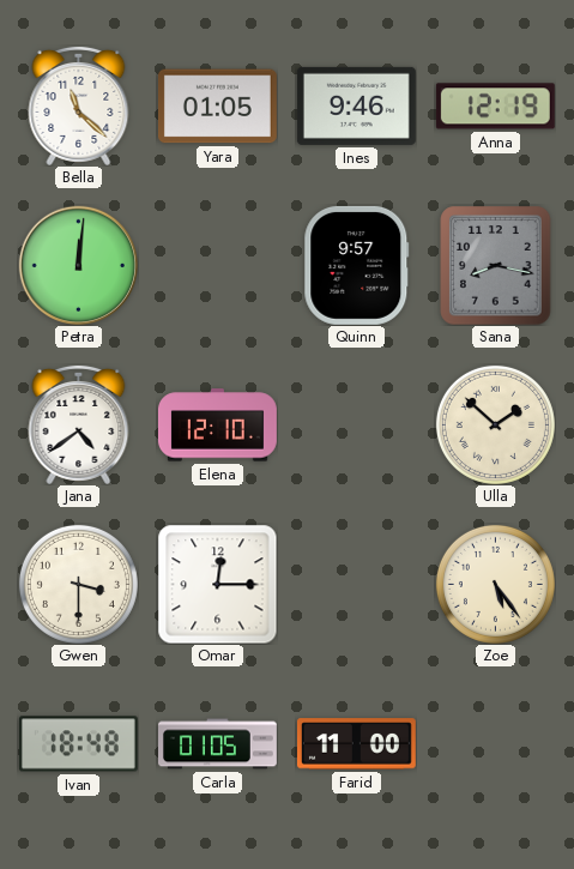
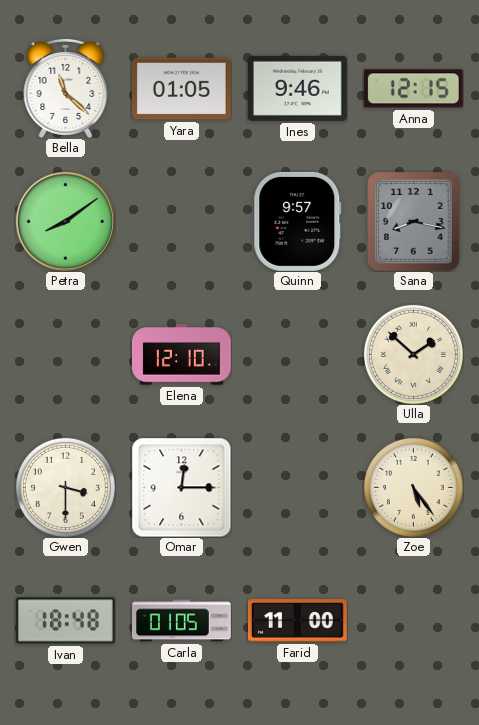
Anna: 12:19 -> 12:15
Petra: 12:01 -> 8:09
Jana: 4:39 -> none
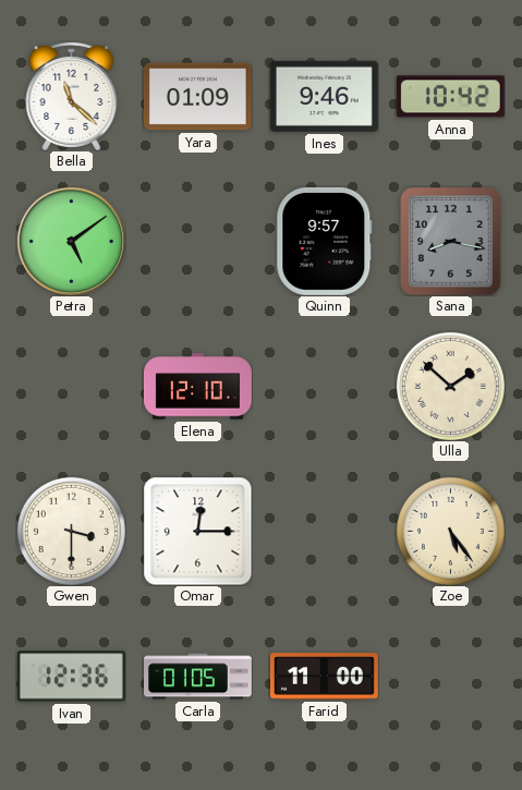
Yara: 01:05 -> 01:09
Anna: 12:15 -> 10:42
Petra: 8:09 -> 5:09
Ivan: 18:48 -> 12:36
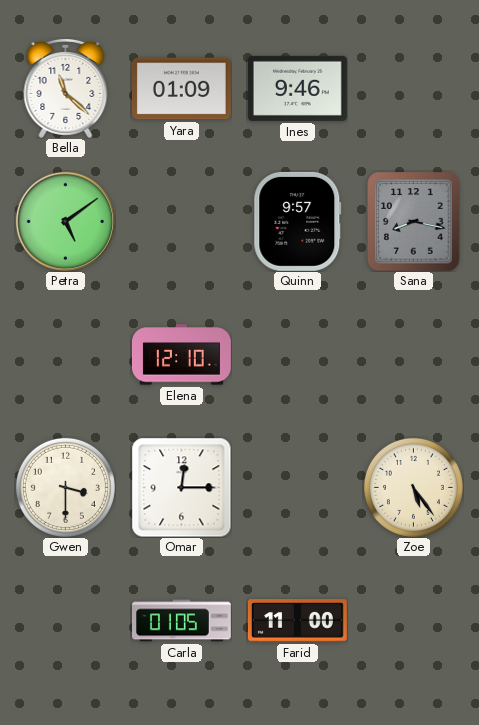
Anna: 10:42 -> none
Ulla: 1:52 -> none
Ivan: 12:36 -> none
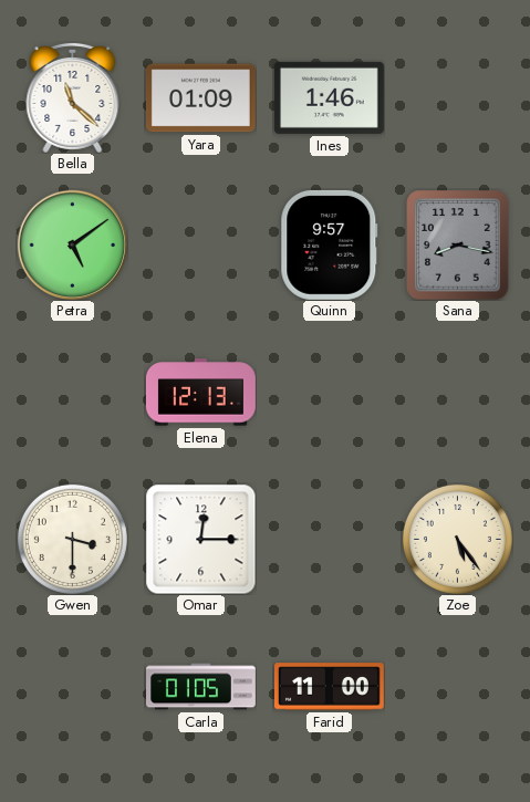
Ines: 9:46 -> 1:46
Elena: 12:10 -> 12:13
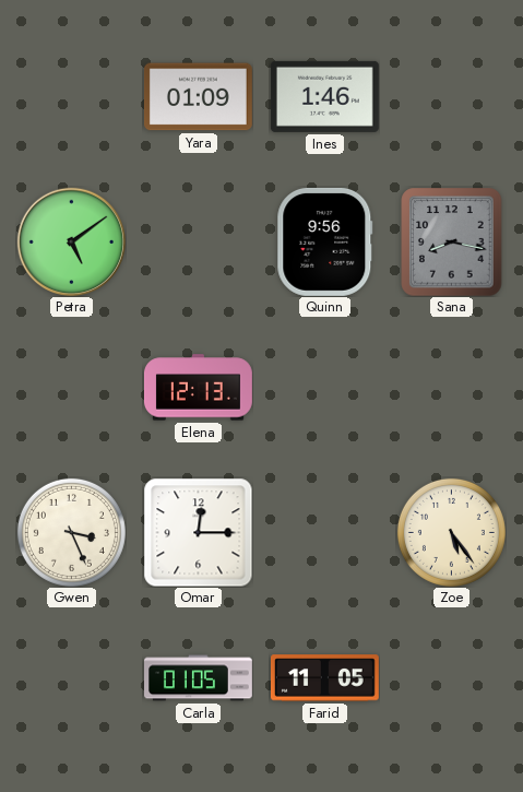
Bella: 11:22 -> none
Quinn: 9:57 -> 9:56
Gwen: 3:30 -> 3:26
Farid: 11:00 -> 11:05
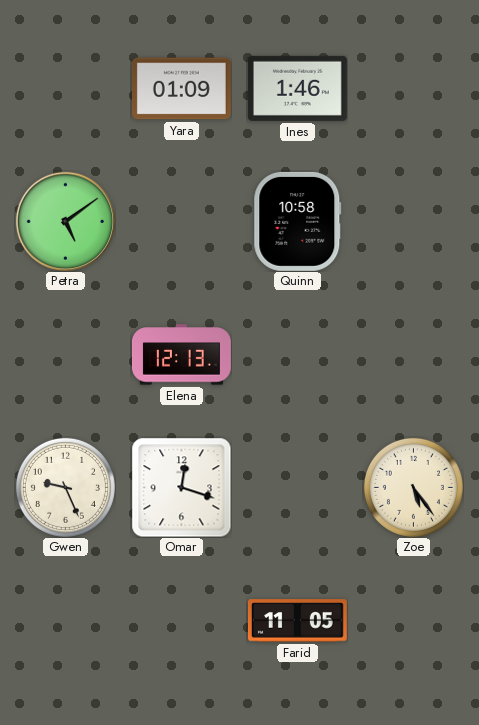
Quinn: 9:56 -> 10:58
Sana: 8:17 -> none
Gwen: 3:26 -> 9:26
Omar: 12:15 -> 12:18
Carla: 01:05 -> none
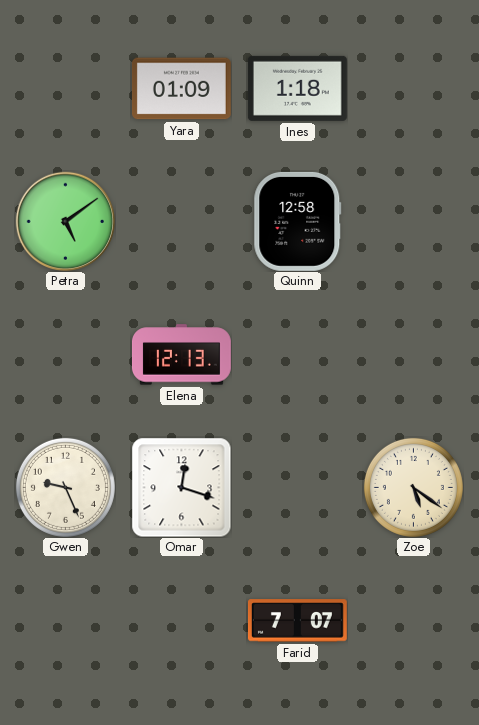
Ines: 1:46 -> 1:18
Quinn: 10:58 -> 12:58
Zoe: 5:24 -> 5:21
Farid: 11:05 -> 7:07
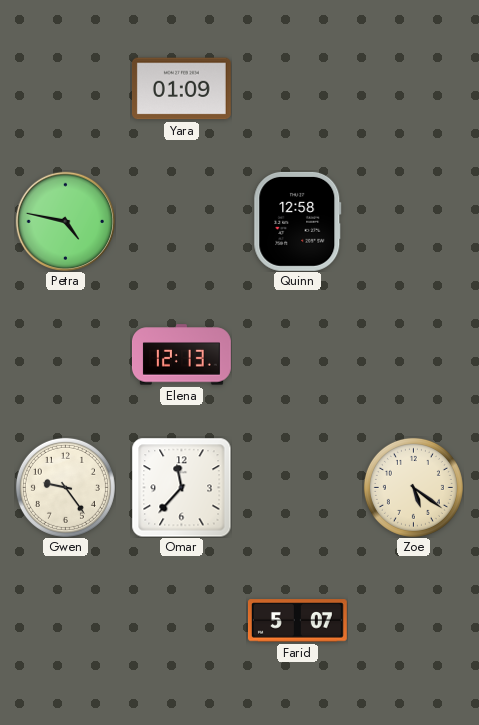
Ines: 1:18 -> none
Petra: 5:09 -> 4:47
Gwen: 9:26 -> 9:24
Omar: 12:18 -> 11:37
Farid: 7:07 -> 5:07
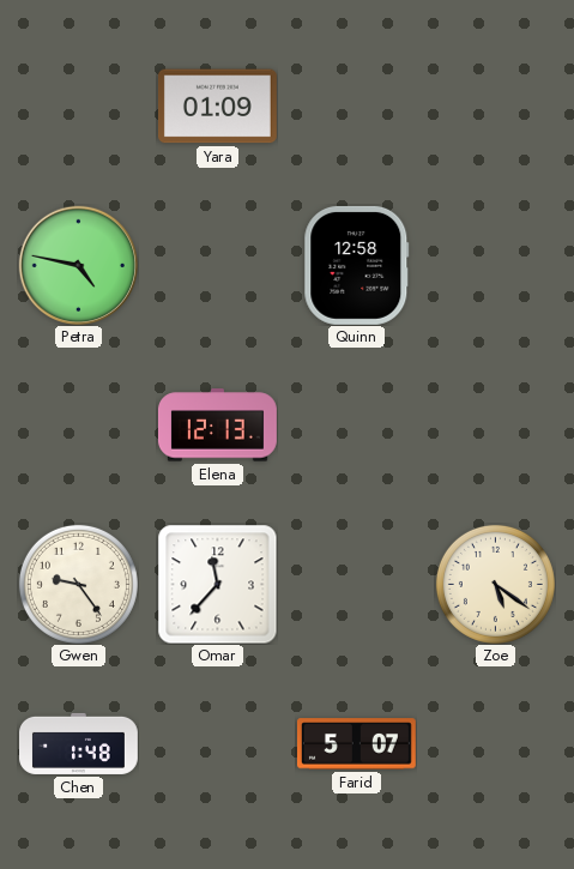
Chen: none -> 1:48
